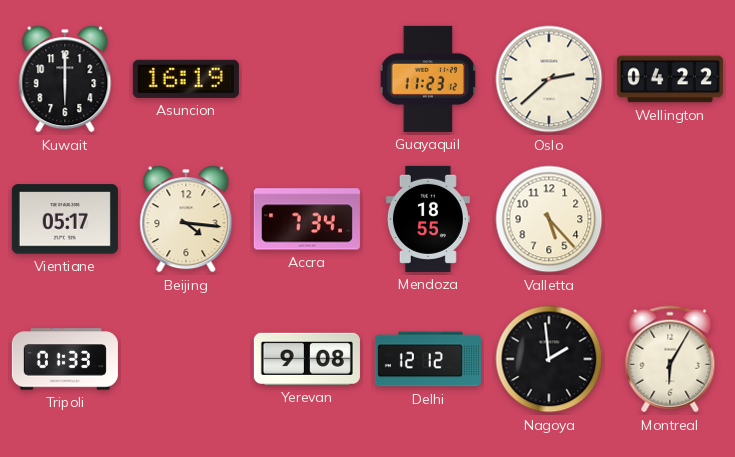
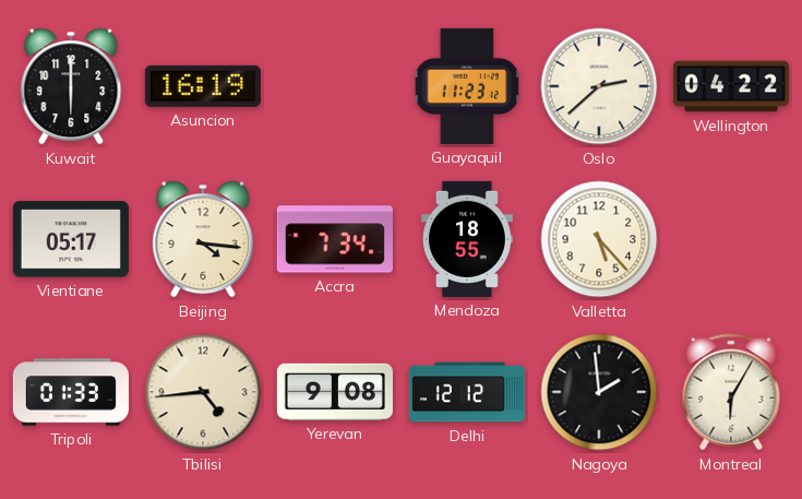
Tbilisi: none -> 4:44
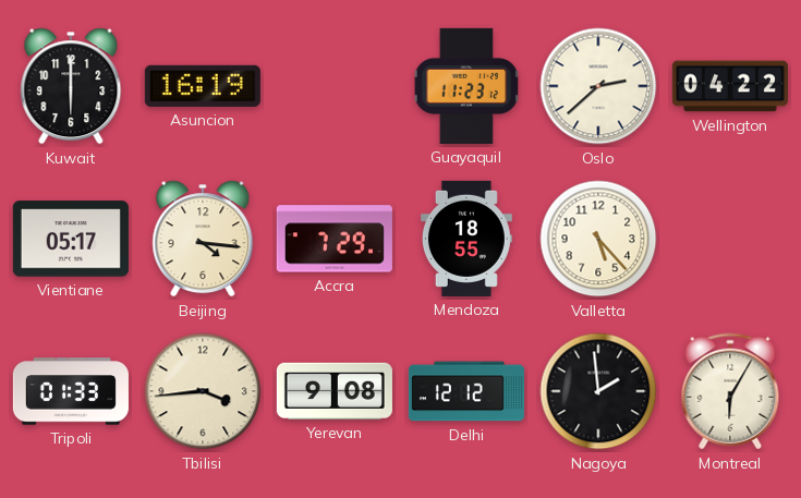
Accra: 7:34 -> 7:29
Tbilisi: 4:44 -> 3:44
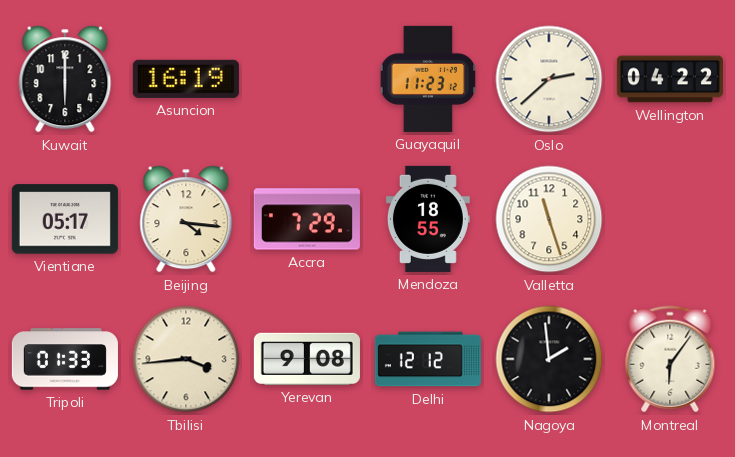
Valletta: 5:23 -> 11:27
Montreal: 6:05 -> 6:06
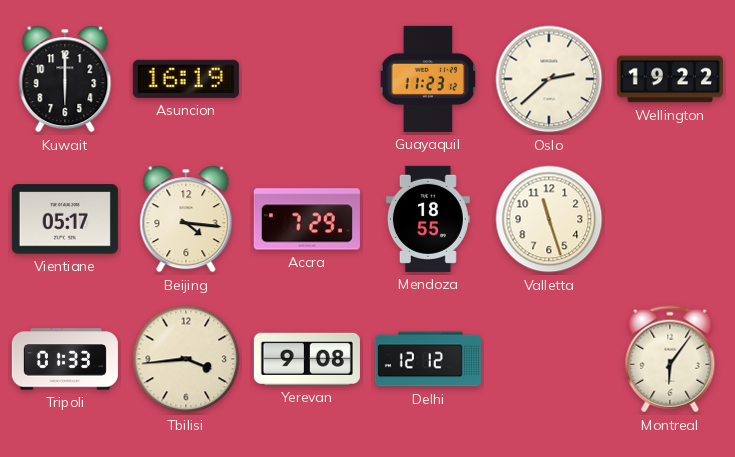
Wellington: 04:22 -> 19:22
Nagoya: 1:59 -> none
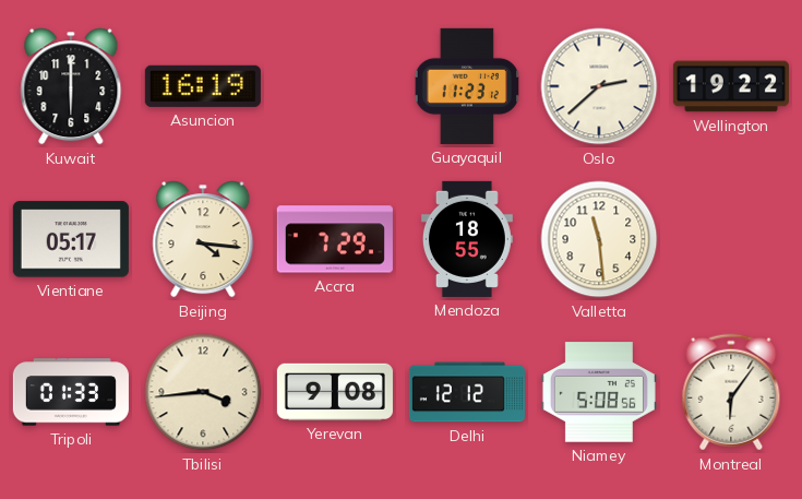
Valletta: 11:27 -> 11:29
Niamey: none -> 5:08
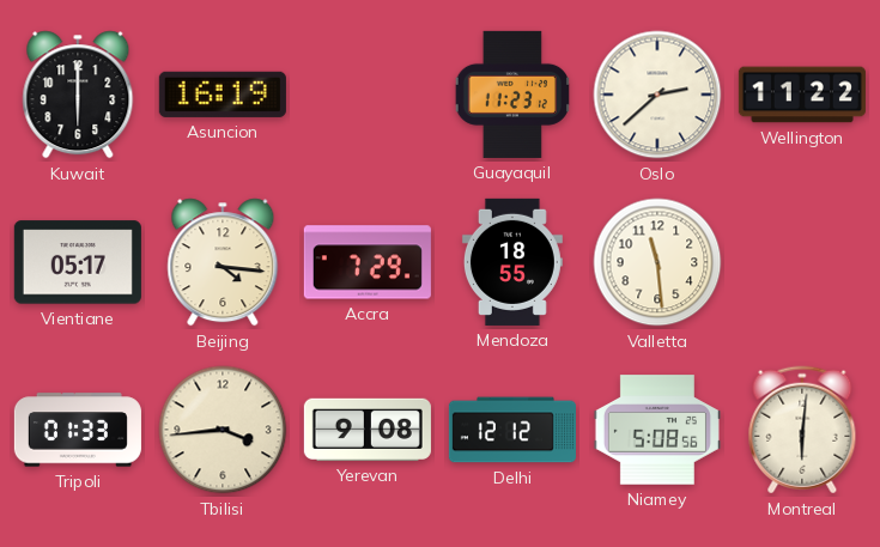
Wellington: 19:22 -> 11:22
Montreal: 6:06 -> 6:01
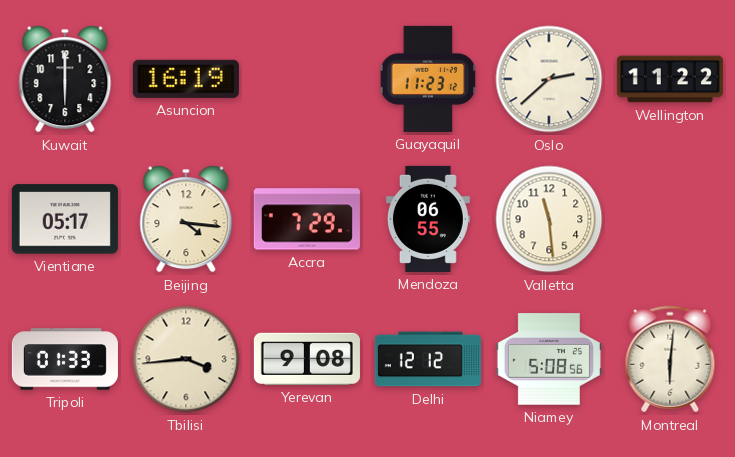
Mendoza: 18:55 -> 06:55
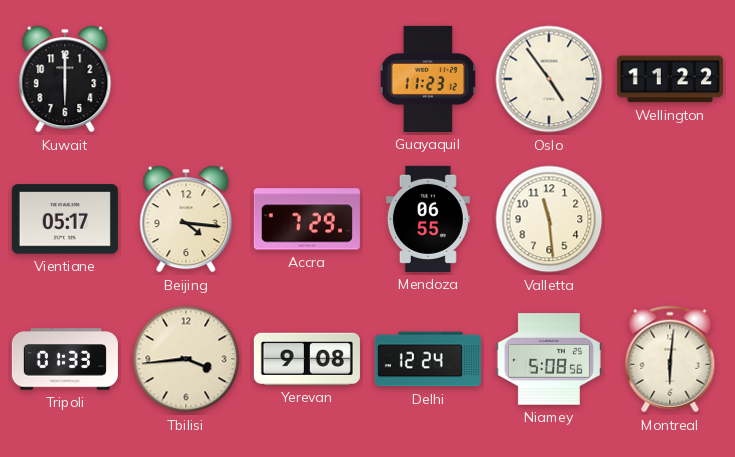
Asuncion: 16:19 -> none
Oslo: 2:38 -> 4:54
Delhi: 12:12 -> 12:24
